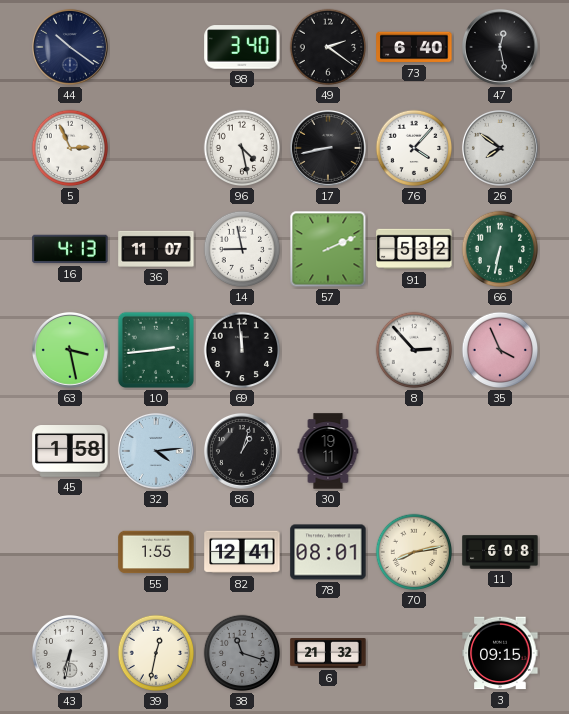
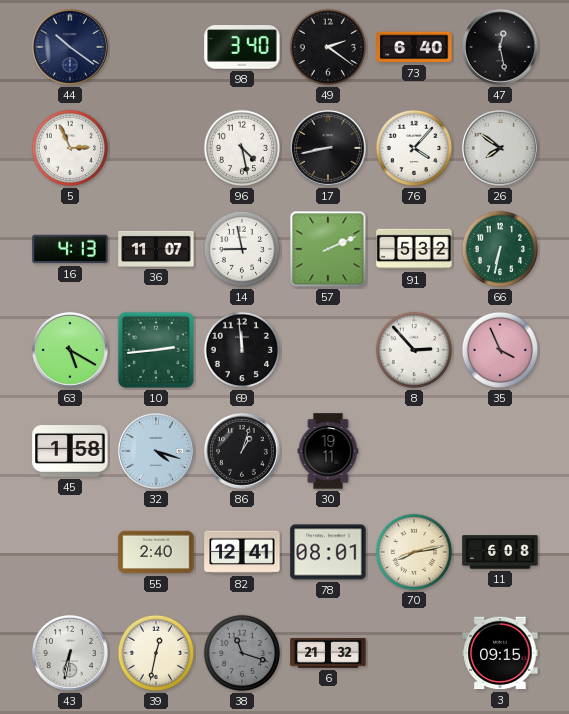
63: 3:28 -> 5:20
32: 4:14 -> 4:18
55: 1:55 -> 2:40
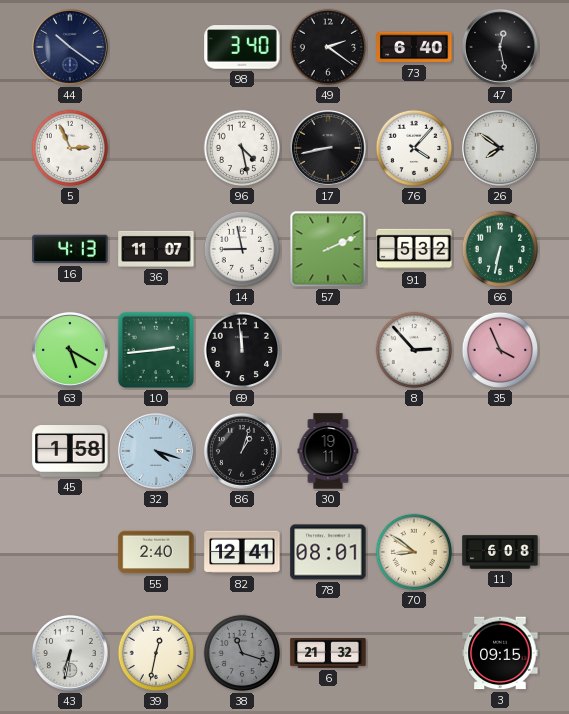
70: 8:13 -> 8:51
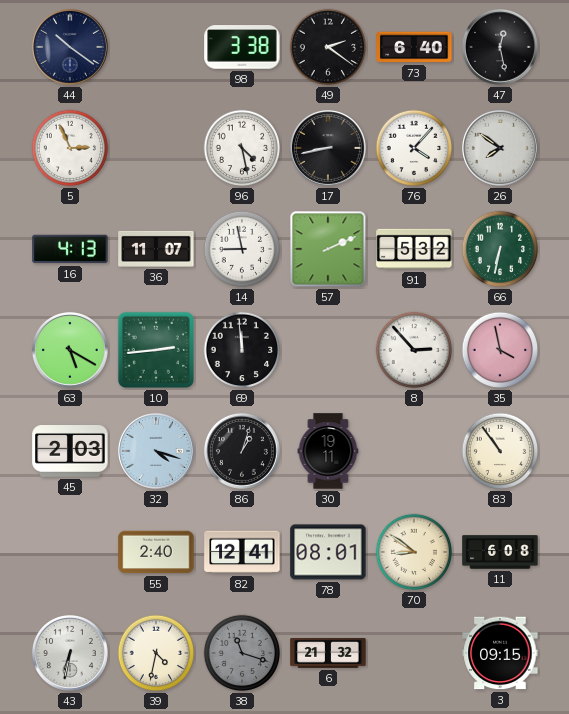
98: 3:40 -> 3:38
35: 3:56 -> 3:58
45: 1:58 -> 2:03
83: none -> 10:54
39: 12:32 -> 4:32
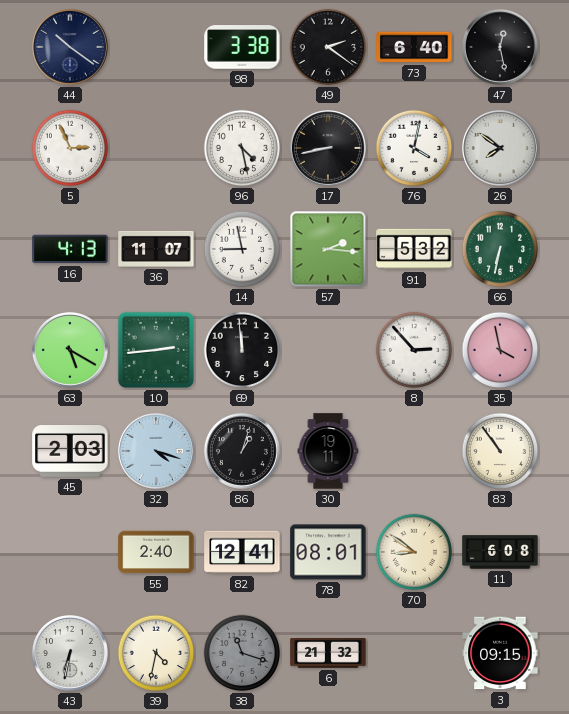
76: 4:07 -> 4:02
57: 2:11 -> 2:16
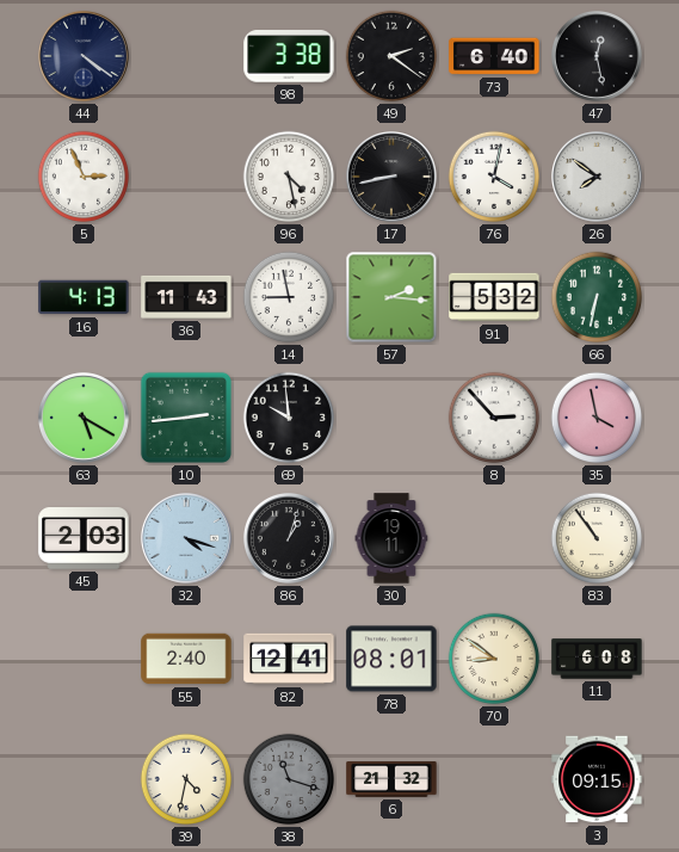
44: 10:21 -> 4:21
36: 11:07 -> 11:43
69: 11:59 -> 9:59
43: 6:32 -> none
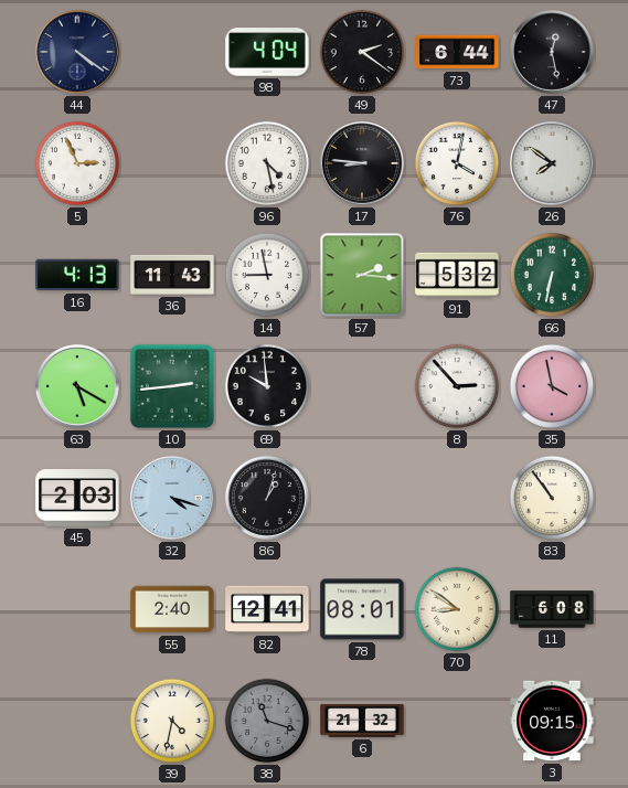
98: 3:38 -> 4:04
73: 6:40 -> 6:44
17: 8:43 -> 8:46
30: 19:11 -> none
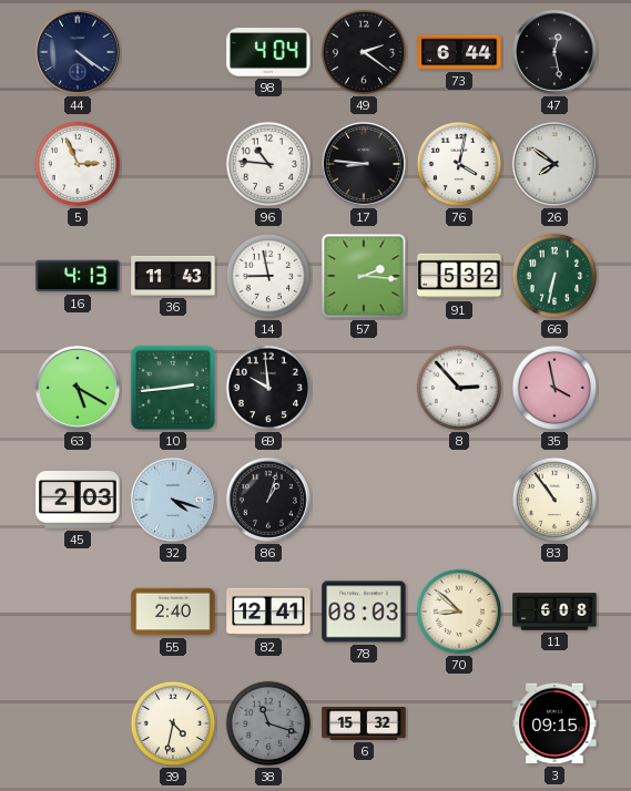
96: 4:28 -> 10:46
78: 08:01 -> 08:03
70: 8:51 -> 8:52
6: 21:32 -> 15:32
